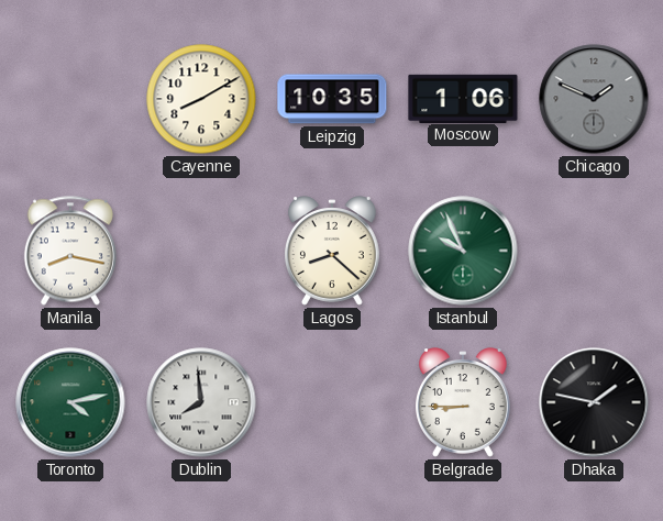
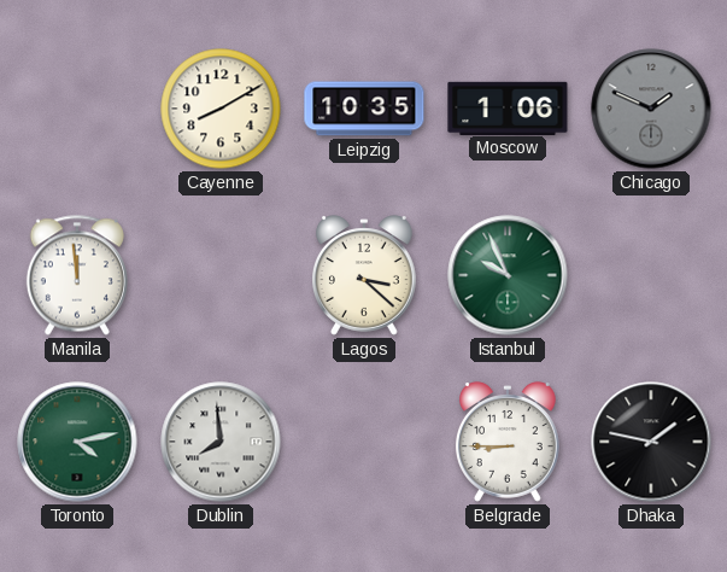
Manila: 8:17 -> 11:59
Lagos: 8:22 -> 3:22
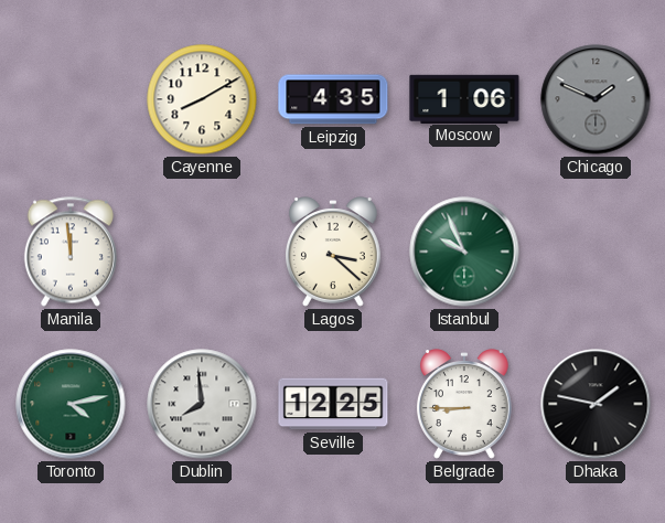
Leipzig: 10:35 -> 4:35
Seville: none -> 12:25
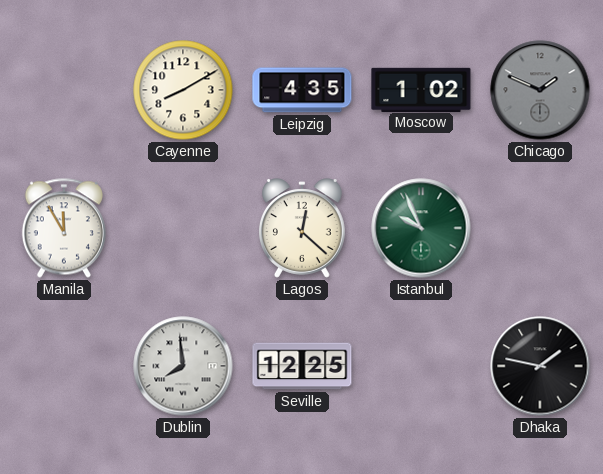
Moscow: 1:06 -> 1:02
Manila: 11:59 -> 11:55
Lagos: 3:22 -> 12:22
Toronto: 4:13 -> none
Belgrade: 8:45 -> none
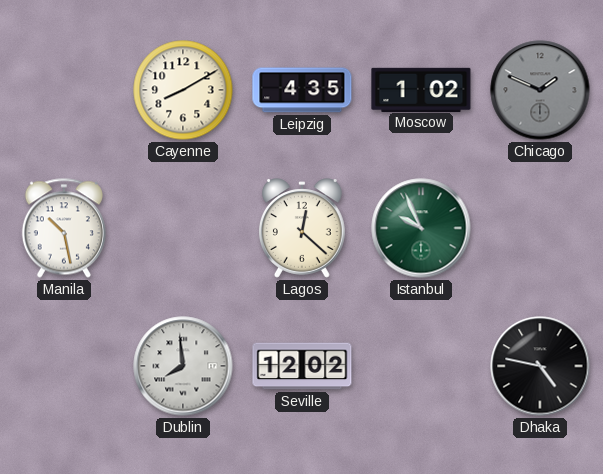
Manila: 11:55 -> 10:28
Seville: 12:25 -> 12:02
Dhaka: 1:47 -> 4:47
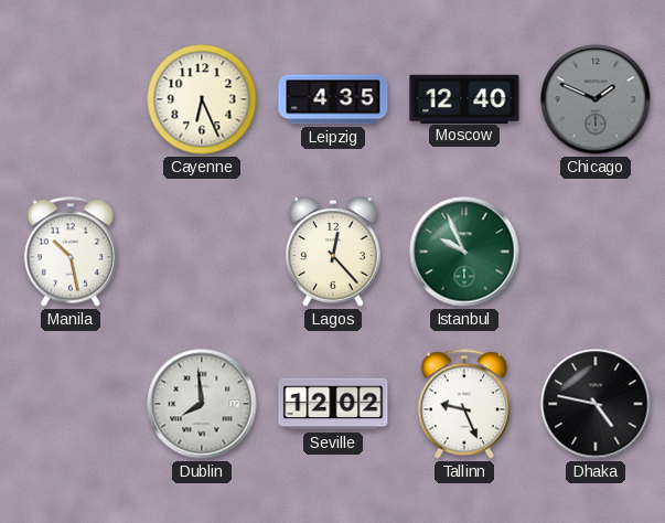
Cayenne: 8:10 -> 6:26
Moscow: 1:02 -> 12:40
Lagos: 12:22 -> 12:23
Tallinn: none -> 9:26
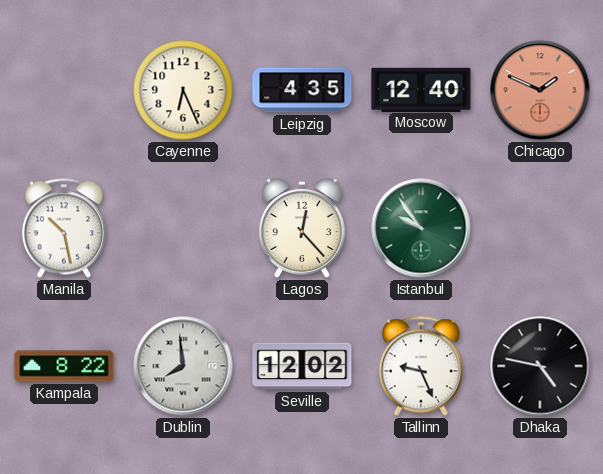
Chicago dial: grey -> salmon
Istanbul: 9:56 -> 9:54
Kampala: none -> 8:22
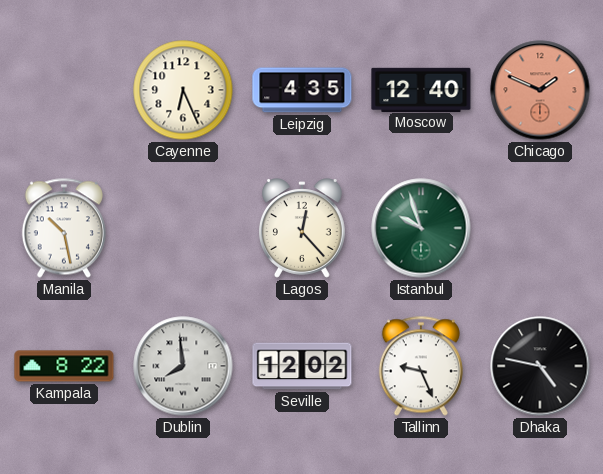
Istanbul: 9:54 -> 9:57
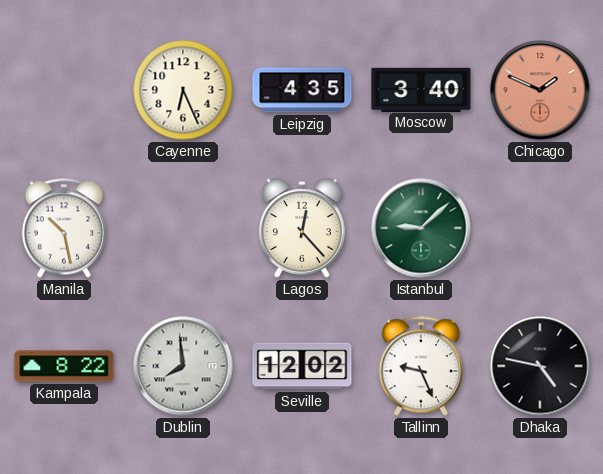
Moscow: 12:40 -> 3:40
Istanbul: 9:57 -> 9:08
